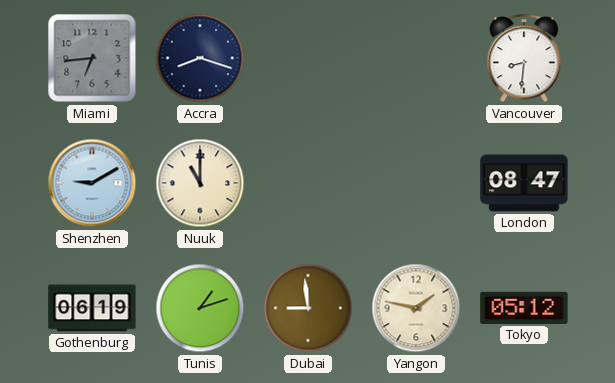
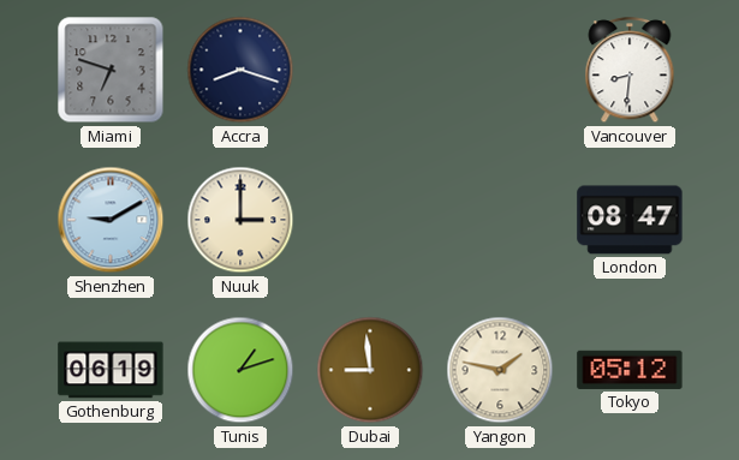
Miami: 6:44 -> 6:48
Nuuk: 11:00 -> 3:00
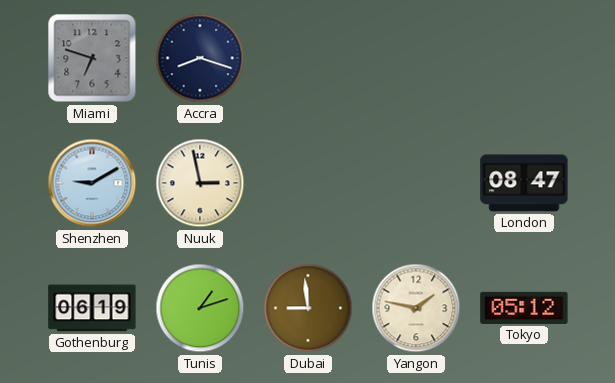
Vancouver: 8:31 -> none
Nuuk: 3:00 -> 2:58
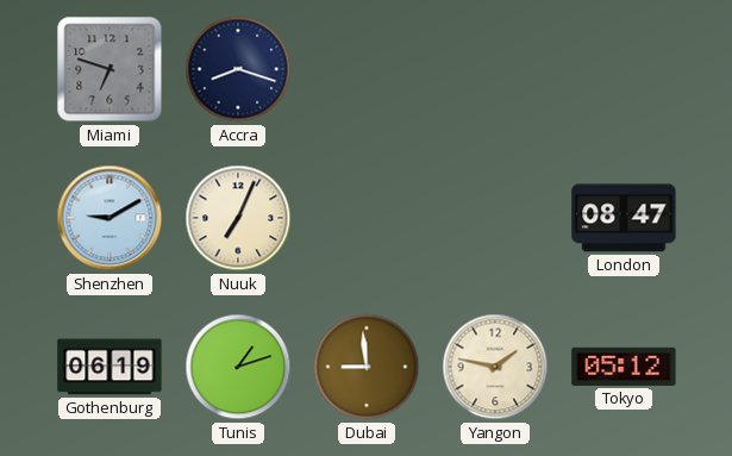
Nuuk: 2:58 -> 7:04
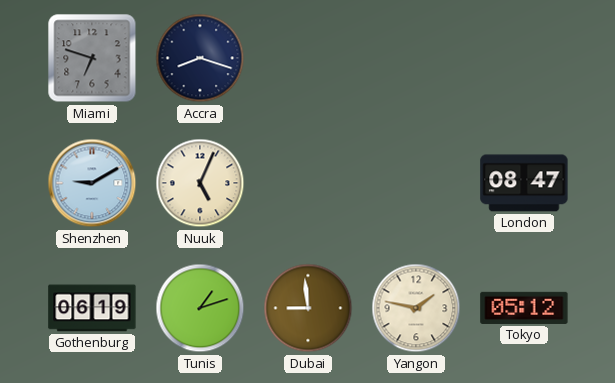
Nuuk: 7:04 -> 5:04
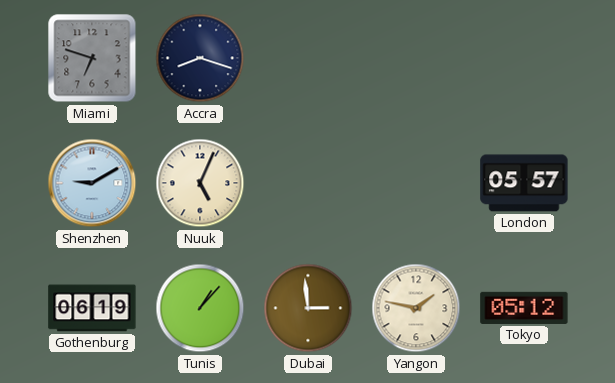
London: 08:47 -> 05:57
Tunis: 1:12 -> 1:07
Dubai: 8:59 -> 2:59
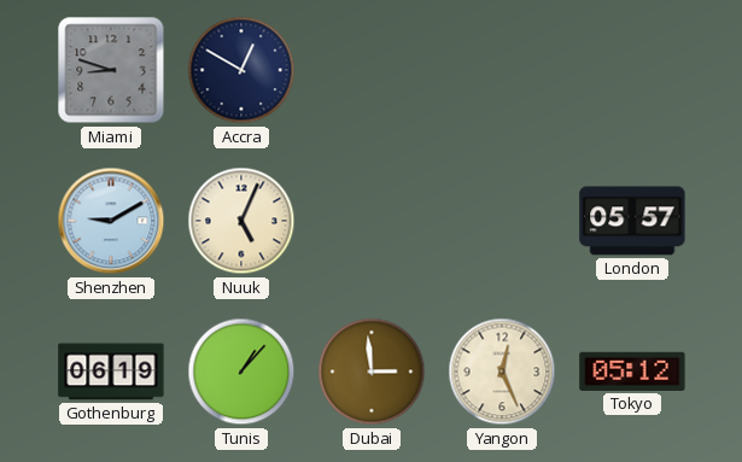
Miami: 6:48 -> 8:48
Accra: 8:18 -> 12:50
Yangon: 1:47 -> 12:26
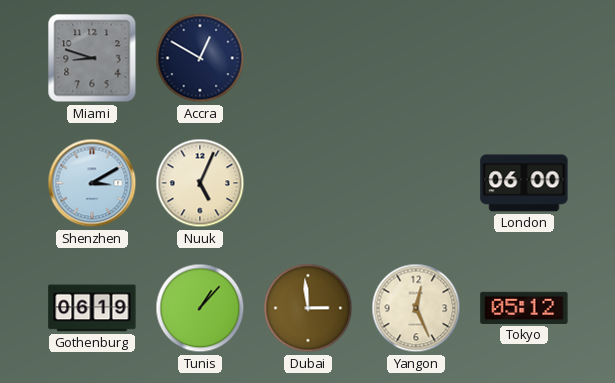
Shenzhen: 9:10 -> 3:10
London: 05:57 -> 06:00
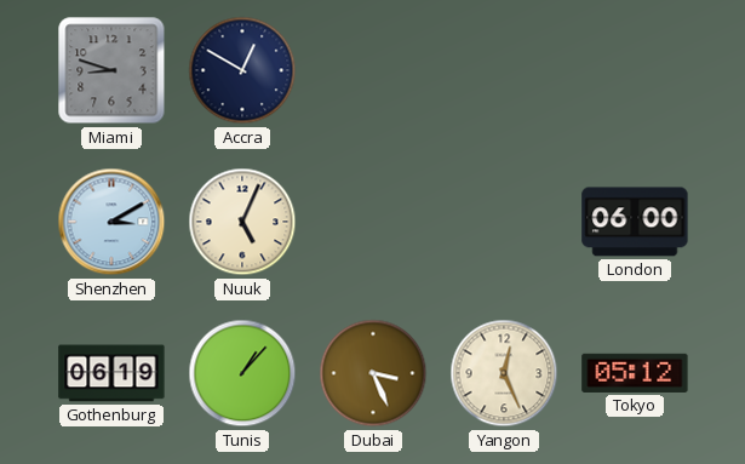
Dubai: 2:59 -> 3:26
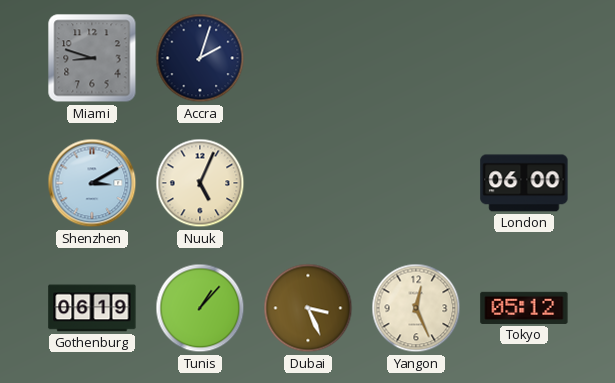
Accra: 12:50 -> 2:03
